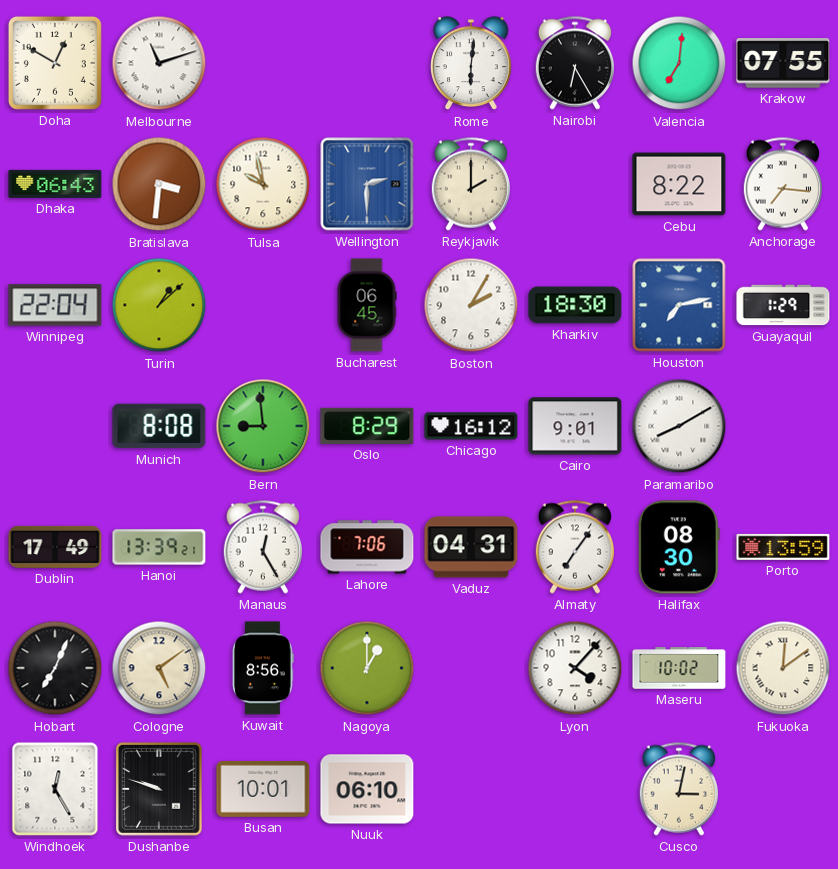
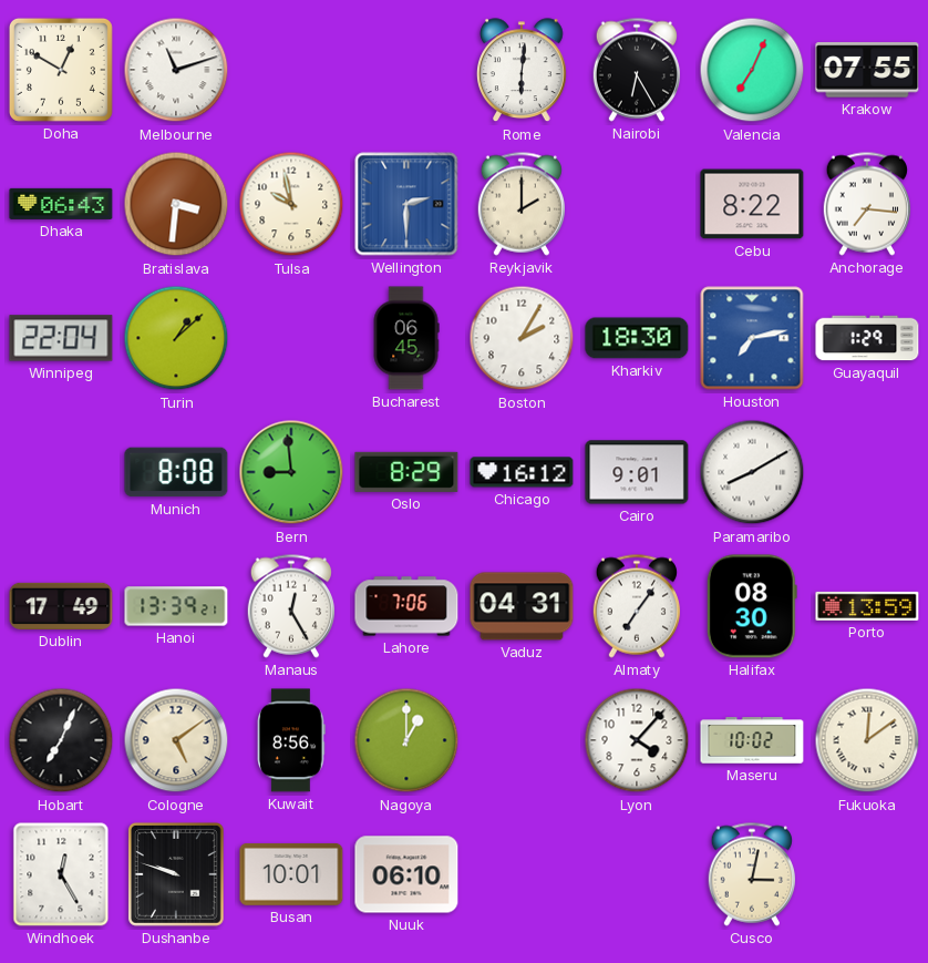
Valencia: 7:01 -> 7:04
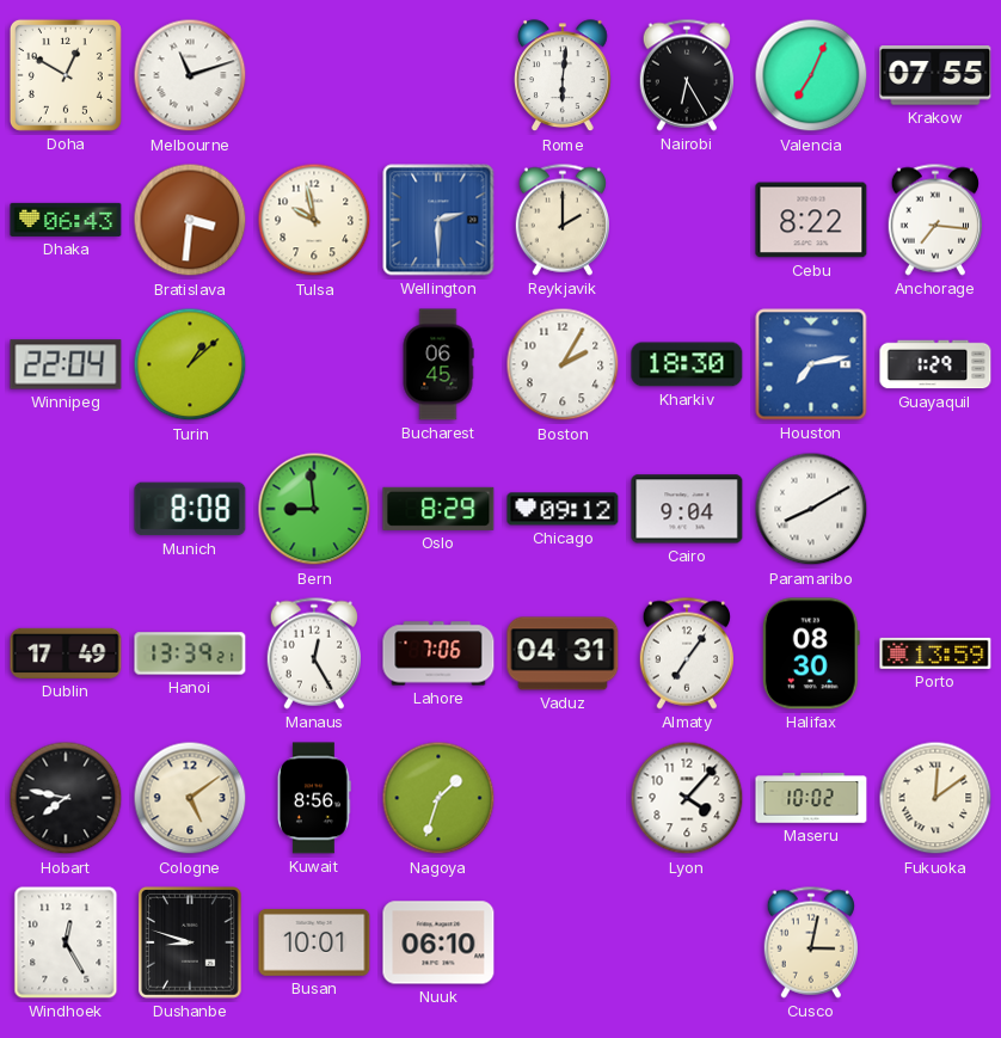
Chicago: 16:12 -> 09:12
Cairo: 9:01 -> 9:04
Hobart: 7:04 -> 7:47
Nagoya: 1:00 -> 1:33
Dushanbe: 9:48 -> 8:48
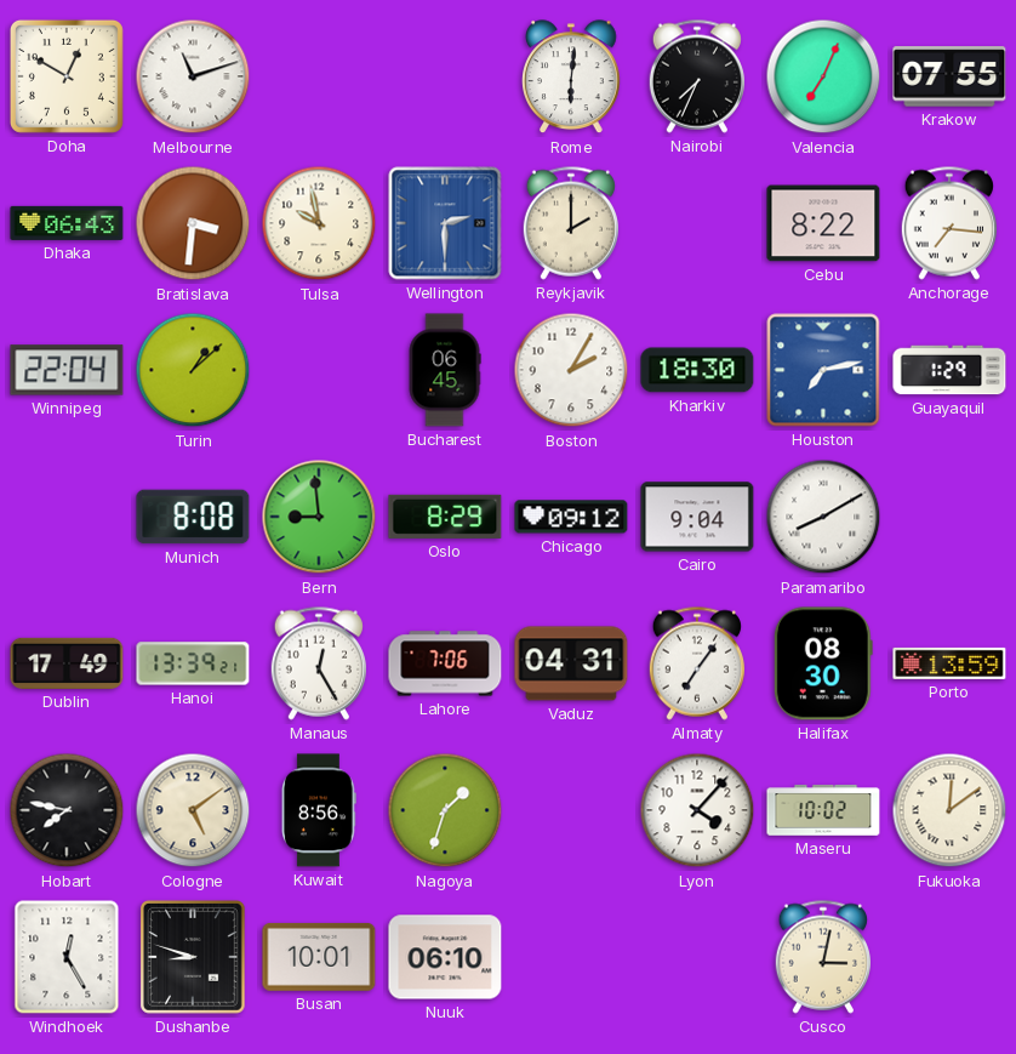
Nairobi: 6:25 -> 7:34
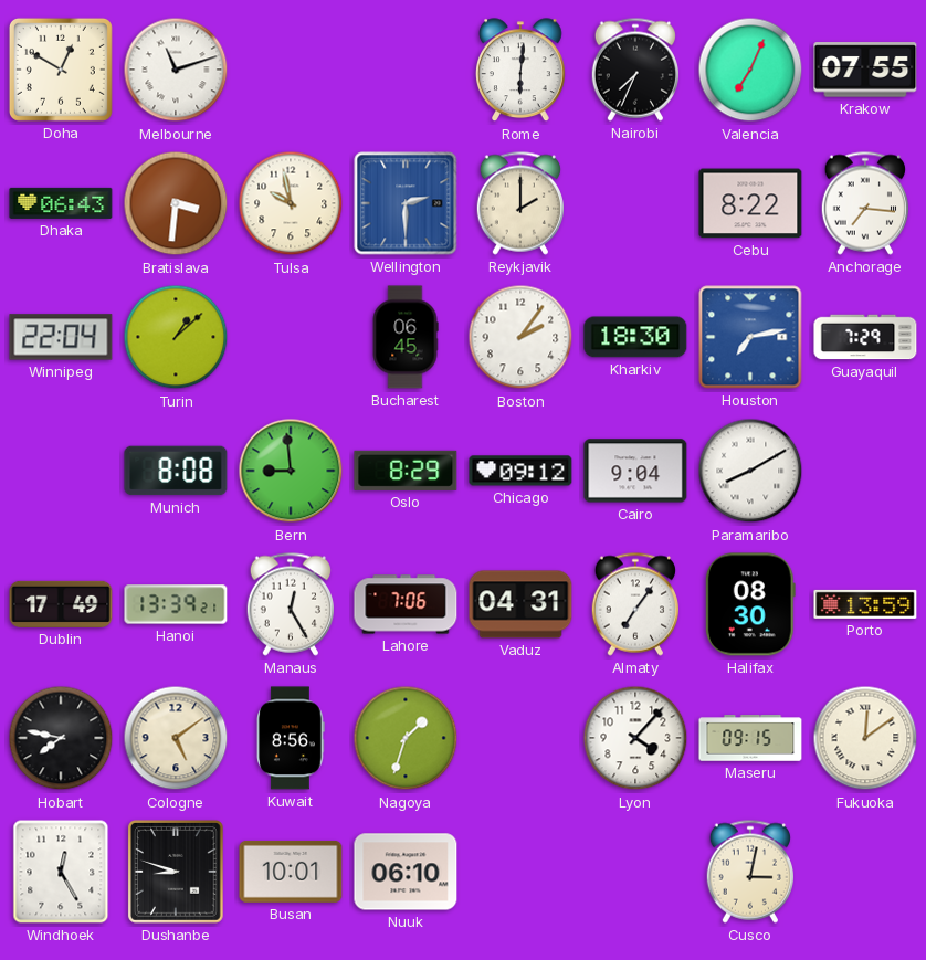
Boston: 2:05 -> 2:06
Guayaquil: 1:29 -> 7:29
Maseru: 10:02 -> 09:15
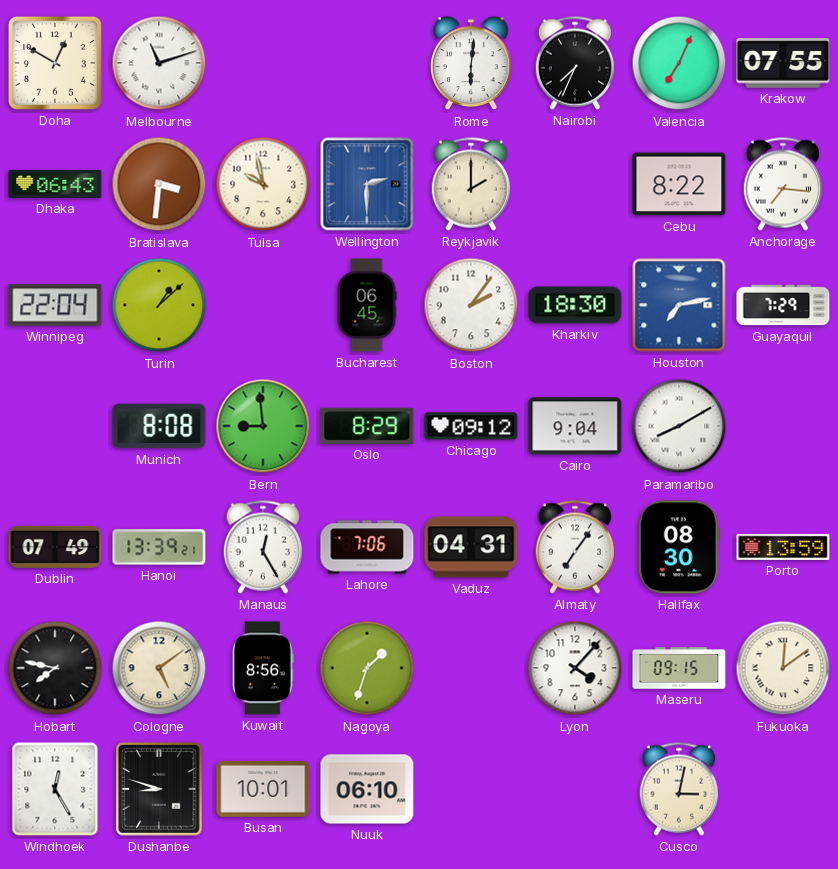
Dublin: 17:49 -> 07:49
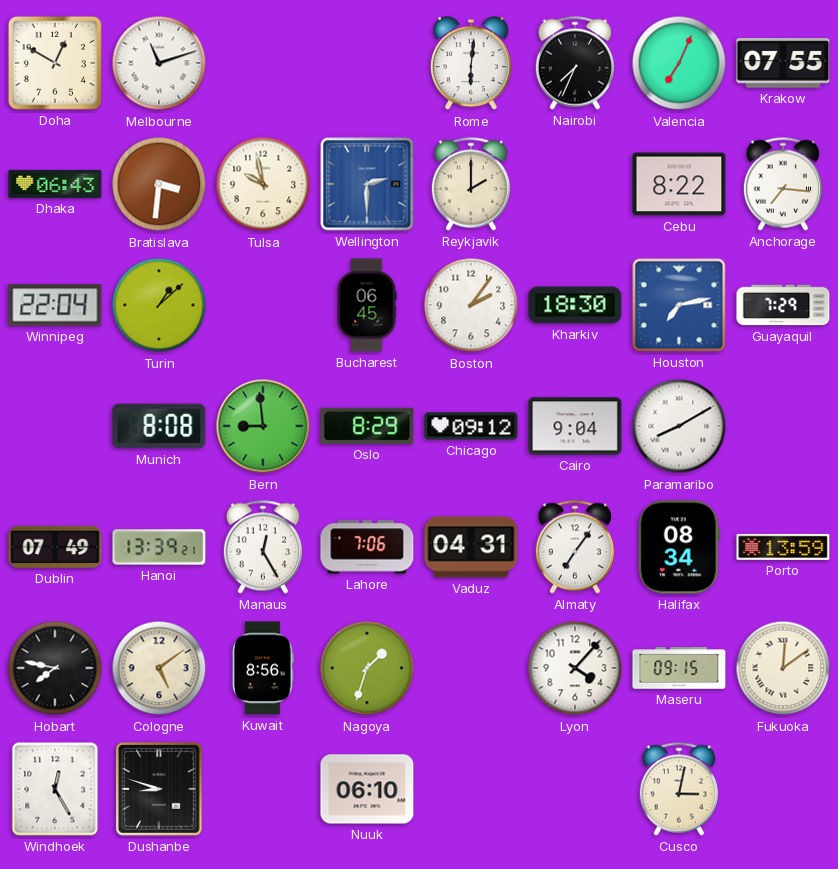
Halifax: 08:30 -> 08:34
Busan: 10:01 -> none
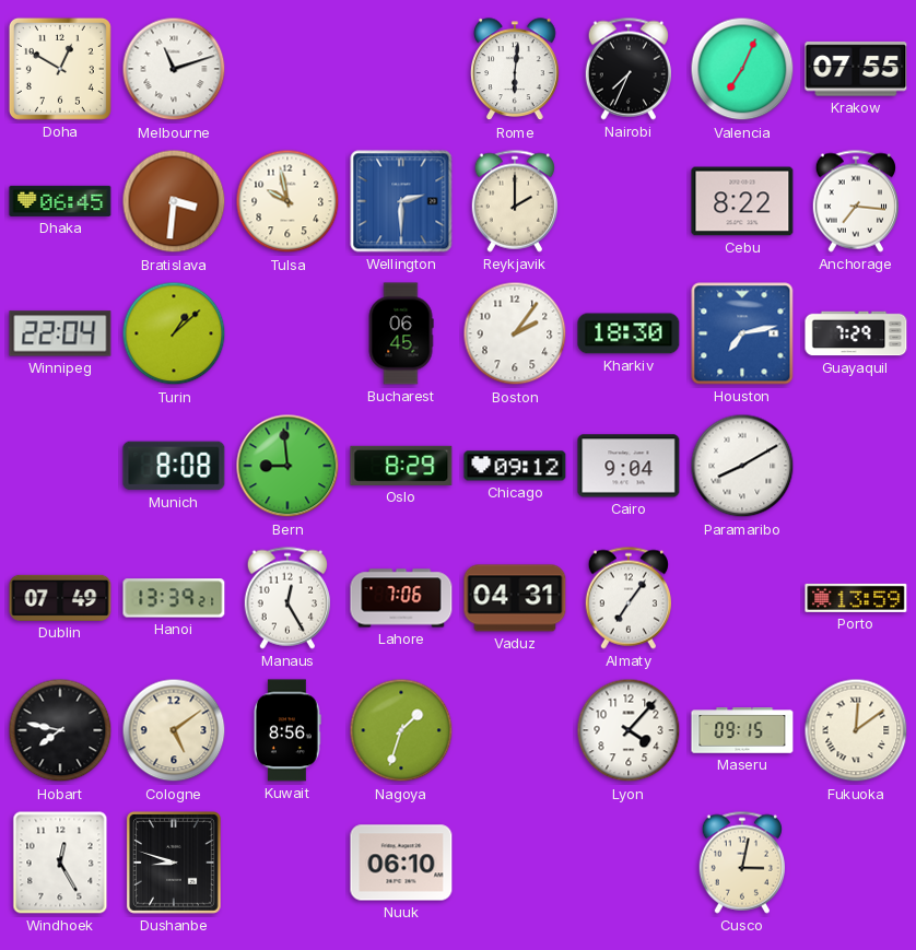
Dhaka: 06:43 -> 06:45
Halifax: 08:34 -> none
